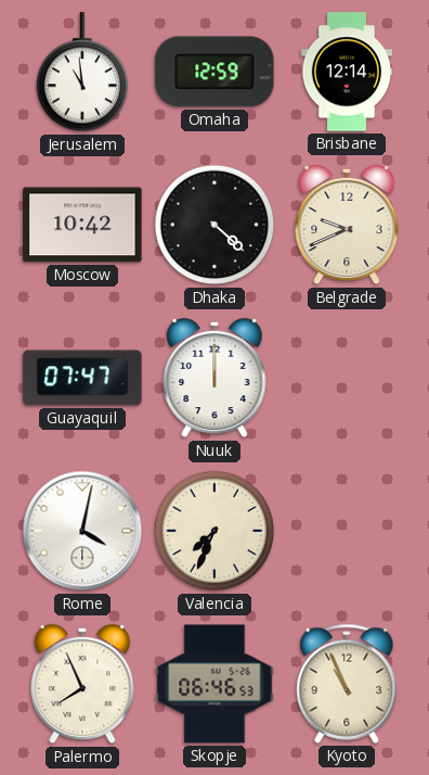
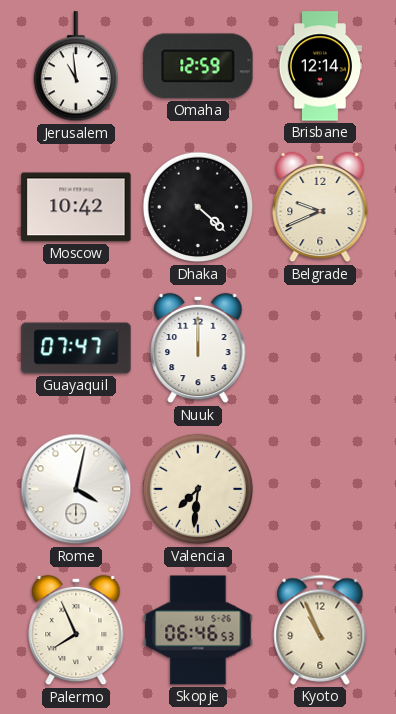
Valencia: 7:34 -> 7:31
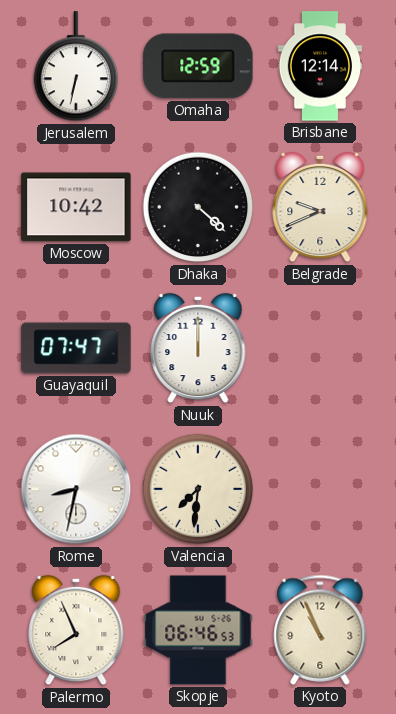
Jerusalem: 10:59 -> 6:32
Rome: 4:02 -> 8:32
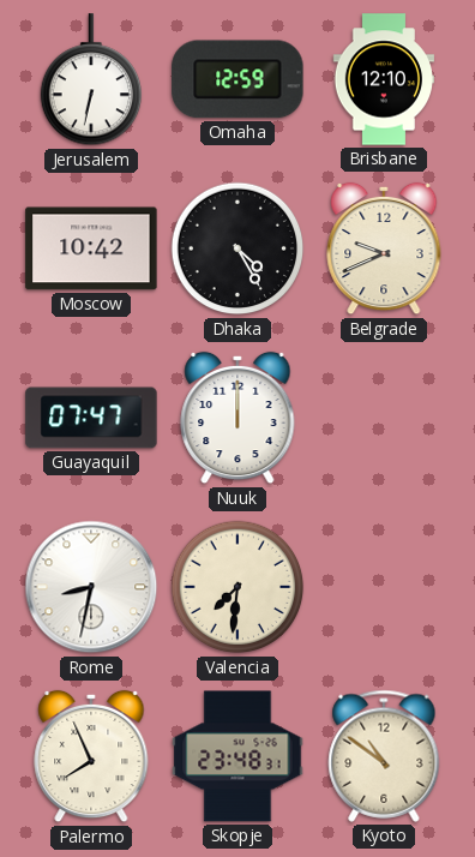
Brisbane: 12:14 -> 12:10
Dhaka: 4:22 -> 4:25
Skopje: 06:46 -> 23:48
Kyoto: 10:56 -> 10:51
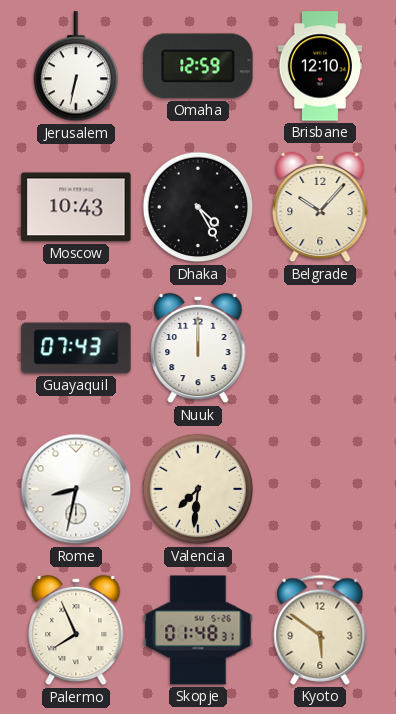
Moscow: 10:42 -> 10:43
Belgrade: 9:41 -> 10:07
Guayaquil: 07:47 -> 07:43
Skopje: 23:48 -> 01:48
Kyoto: 10:51 -> 5:51
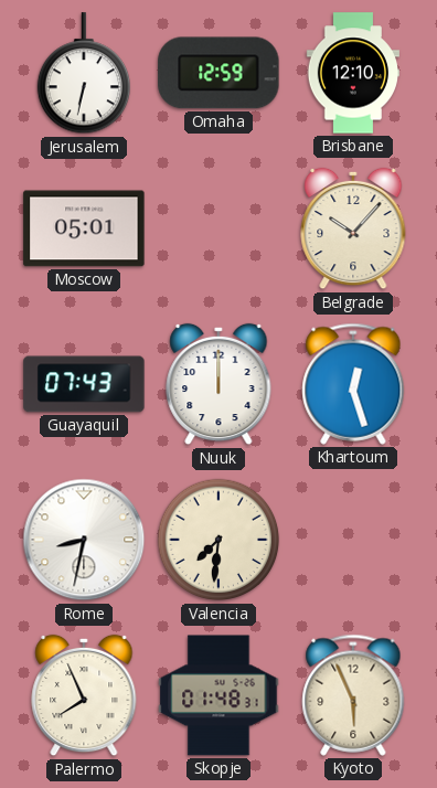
Moscow: 10:43 -> 05:01
Dhaka: 4:25 -> none
Khartoum: none -> 12:27
Kyoto: 5:51 -> 5:56
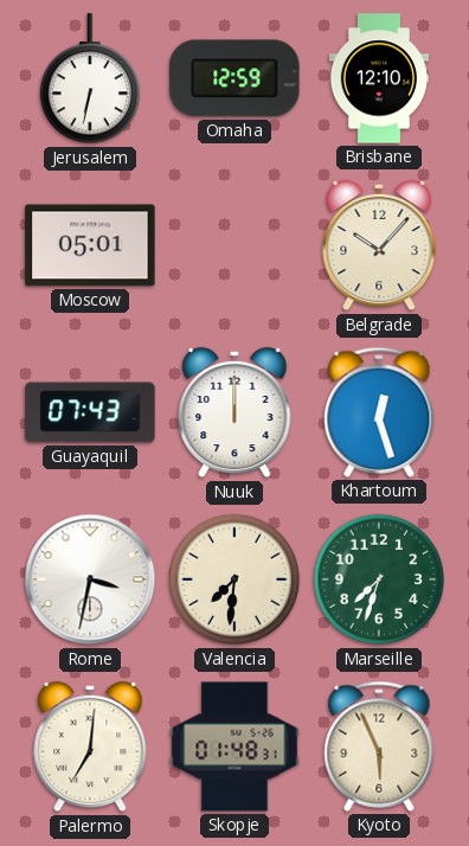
Rome: 8:32 -> 3:32
Marseille: none -> 7:33
Palermo: 7:56 -> 7:01
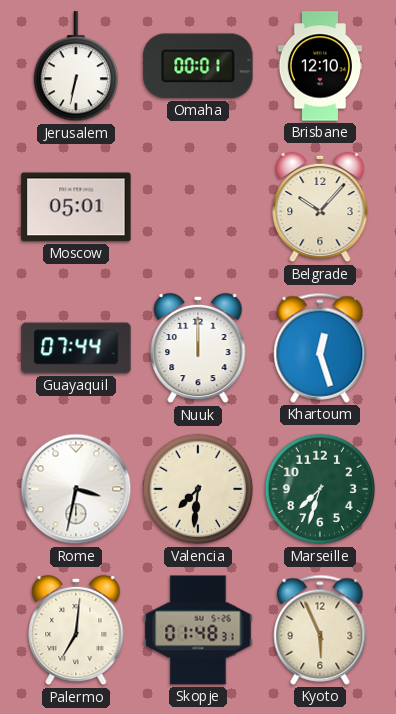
Omaha: 12:59 -> 00:01
Guayaquil: 07:43 -> 07:44
